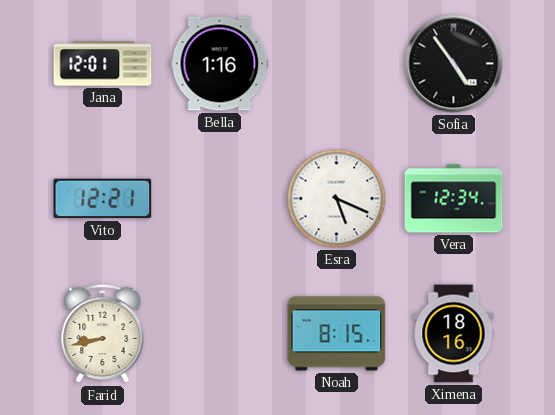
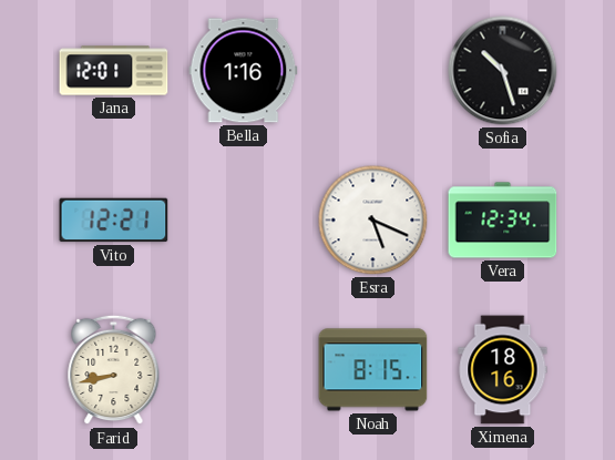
Sofia: 4:54 -> 10:27
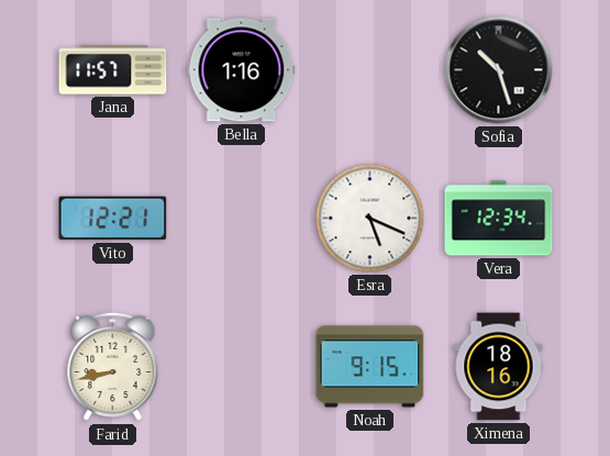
Jana: 12:01 -> 11:57
Noah: 8:15 -> 9:15
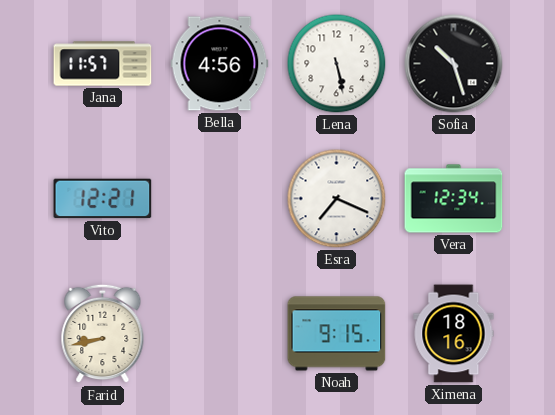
Bella: 1:16 -> 4:56
Lena: none -> 5:28
Esra: 5:19 -> 7:19
